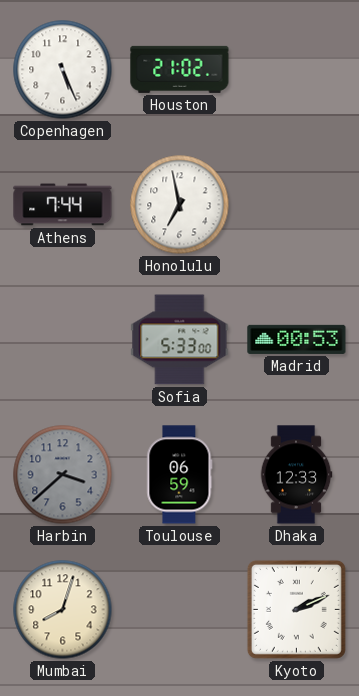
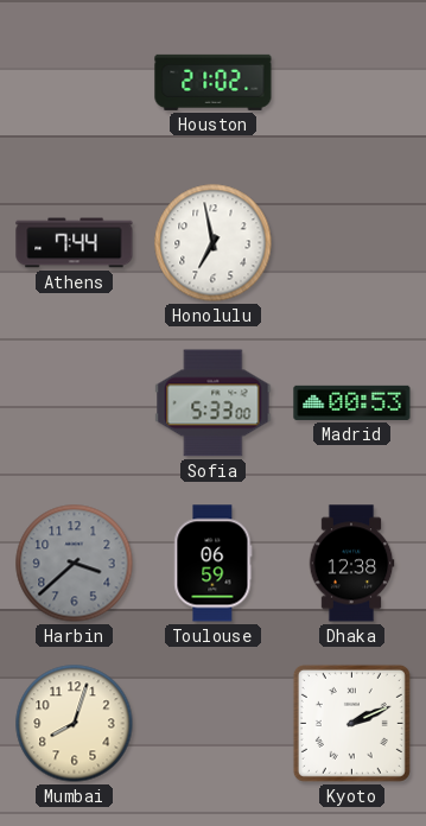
Copenhagen: 5:26 -> none
Dhaka: 12:33 -> 12:38
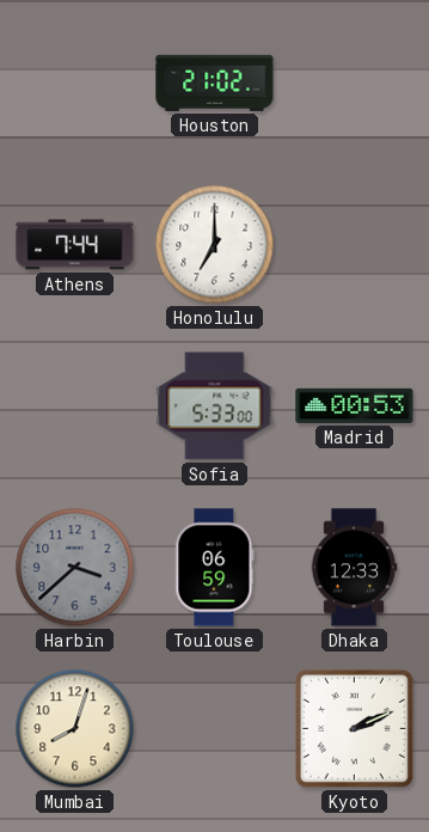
Honolulu: 6:58 -> 7:00
Dhaka: 12:38 -> 12:33
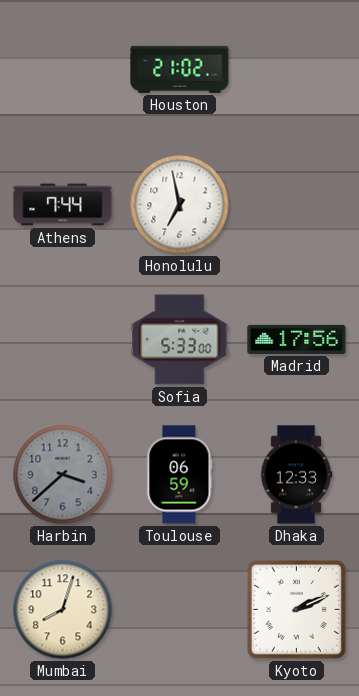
Honolulu: 7:00 -> 6:58
Madrid: 00:53 -> 17:56
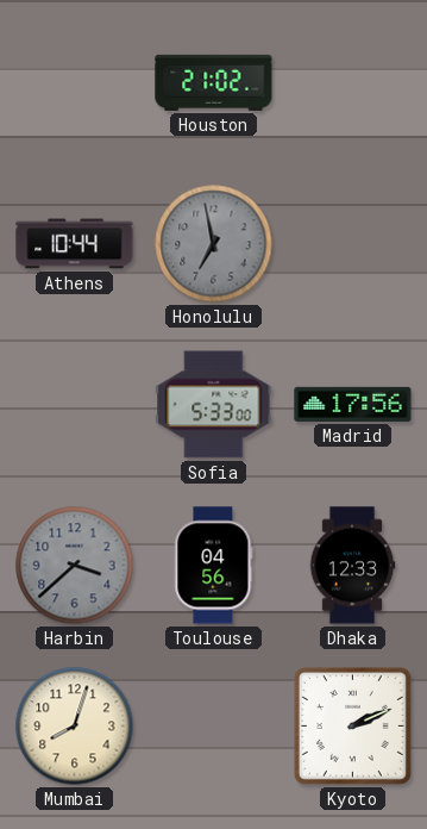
Athens: 7:44 -> 10:44
Honolulu dial: white -> grey
Toulouse: 06:59 -> 04:56
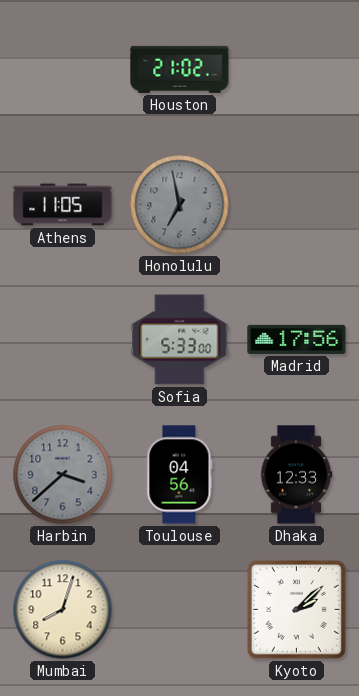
Athens: 10:44 -> 11:05
Kyoto: 2:11 -> 2:08
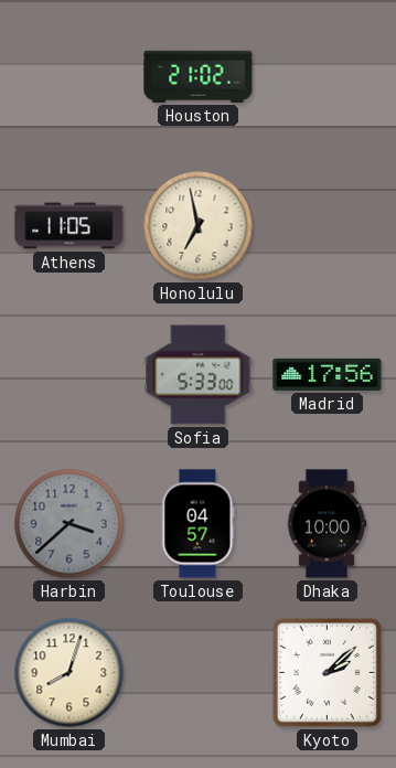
Honolulu dial: grey -> cream
Toulouse: 04:56 -> 04:57
Dhaka: 12:33 -> 10:00
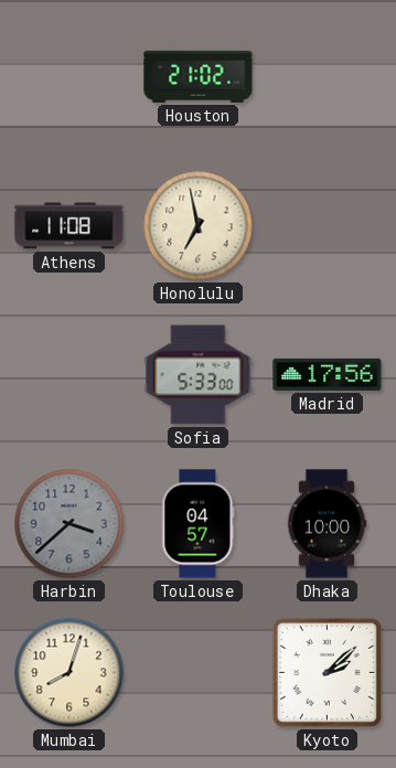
Athens: 11:05 -> 11:08
